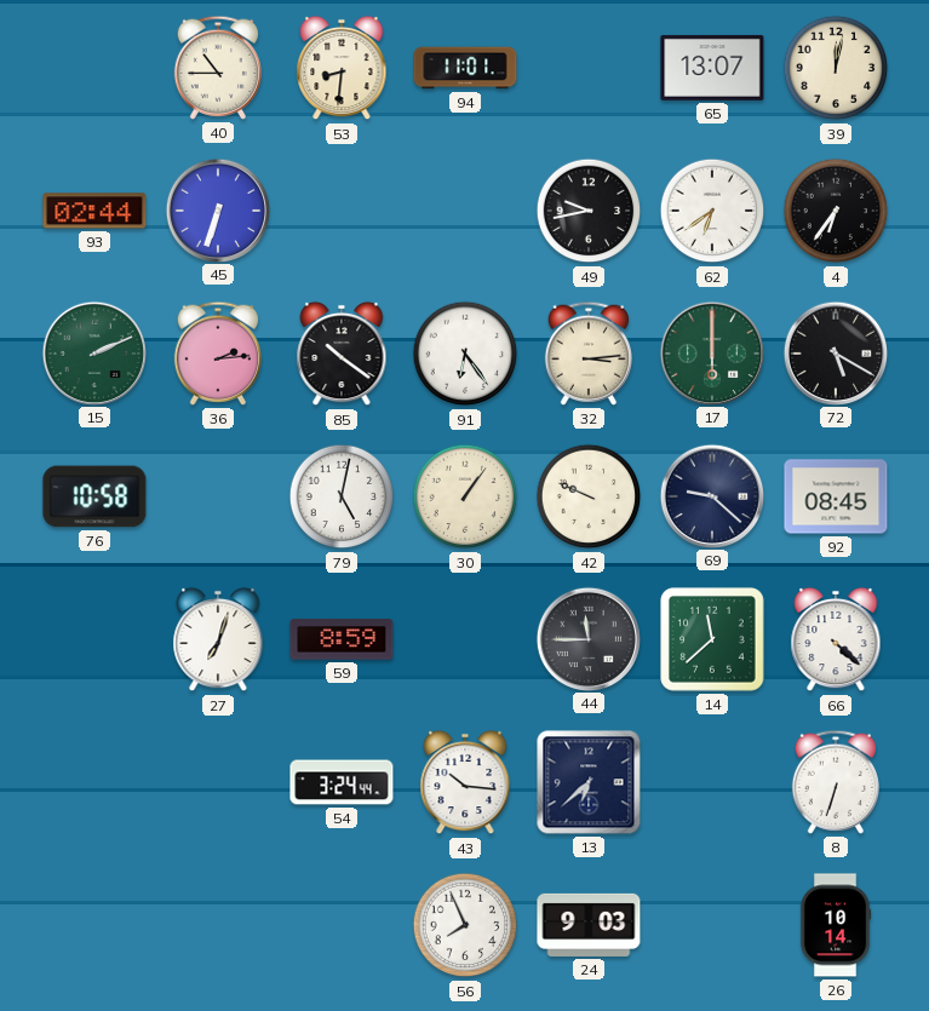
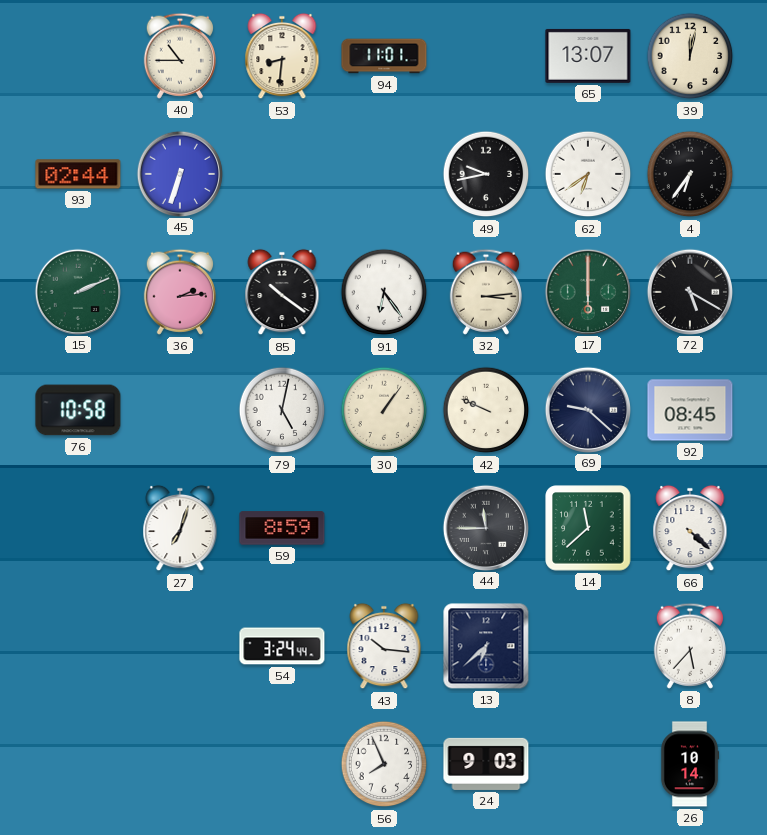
8: 6:33 -> 5:37
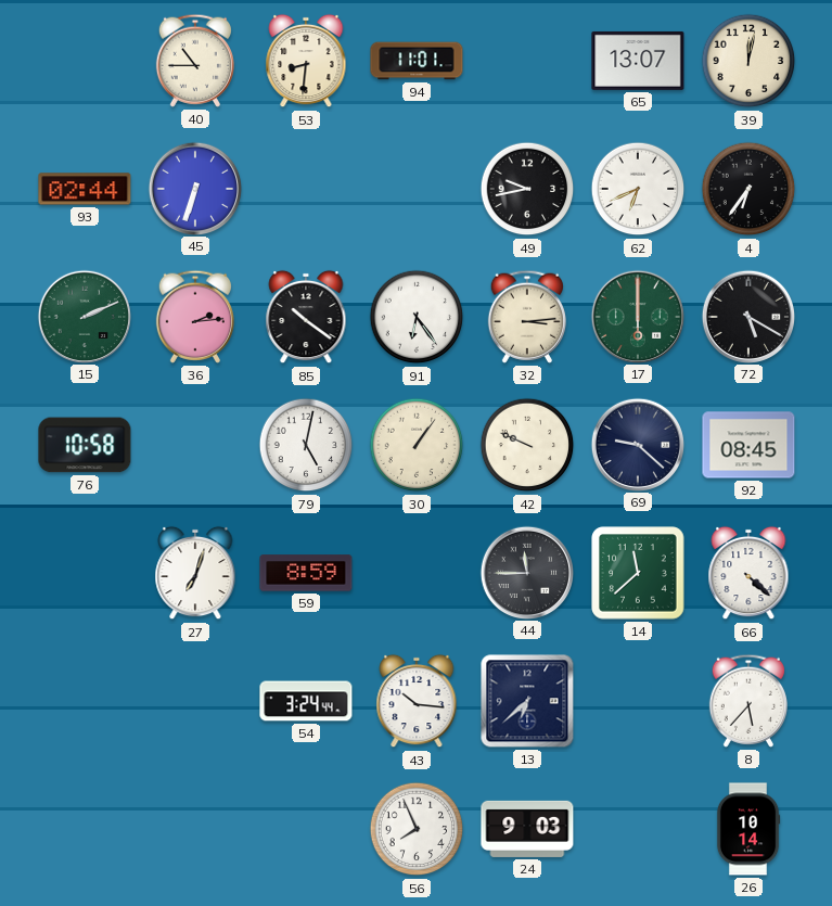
62: 6:39 -> 6:41
